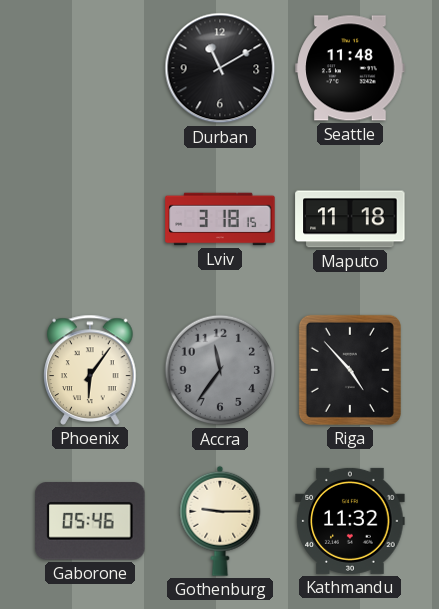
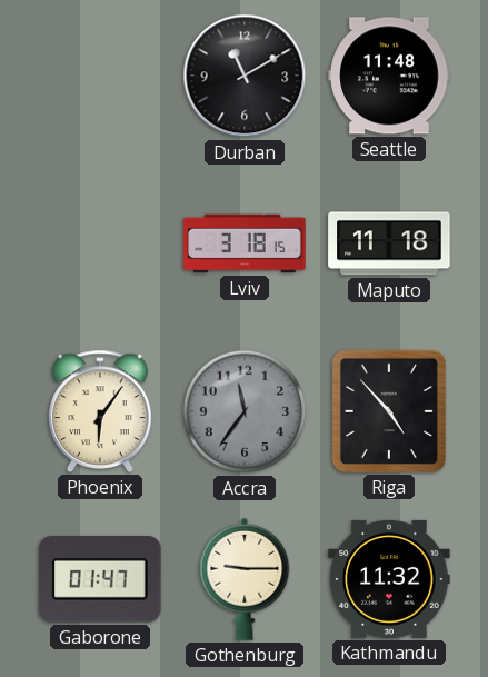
Gaborone: 05:46 -> 01:47
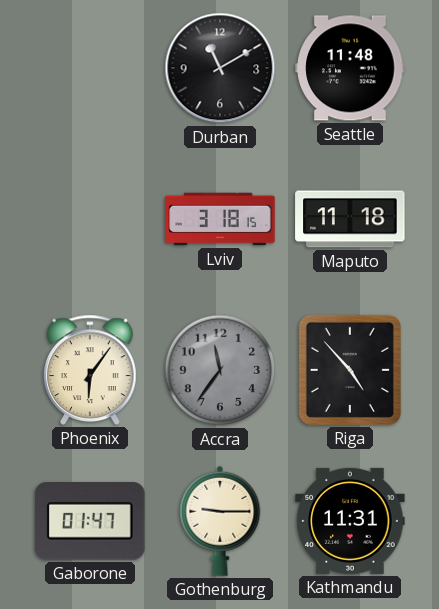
Kathmandu: 11:32 -> 11:31
